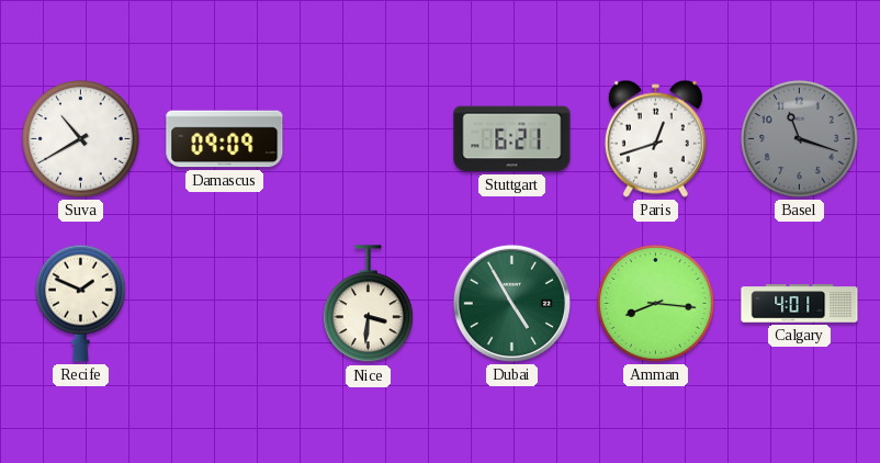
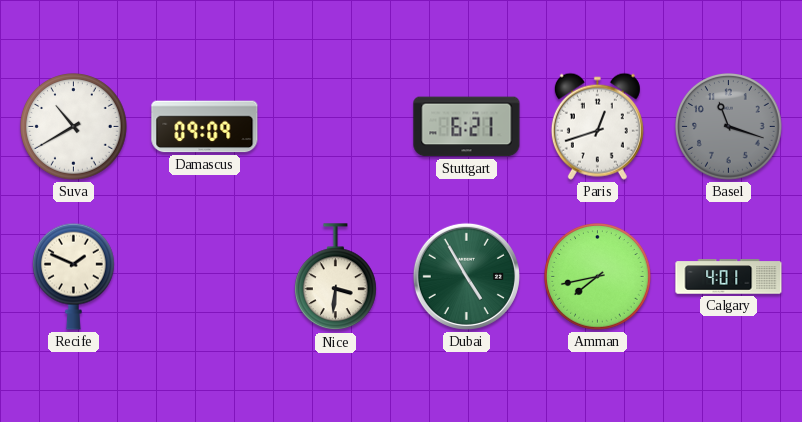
Amman: 8:16 -> 7:43
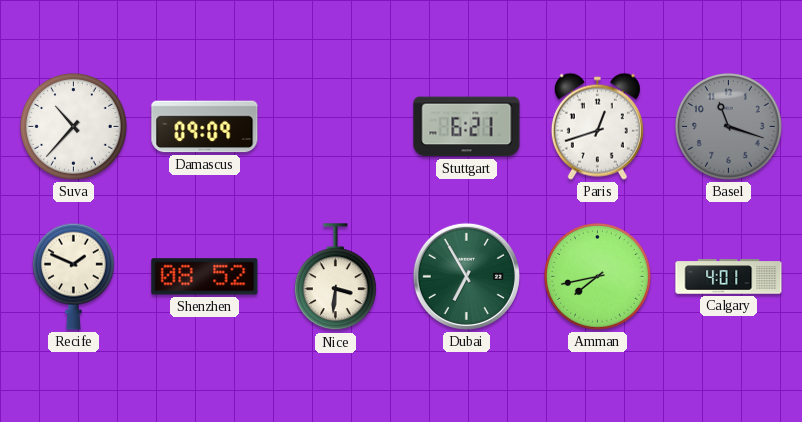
Suva: 10:40 -> 10:37
Shenzhen: none -> 08:52
Dubai: 4:55 -> 6:55
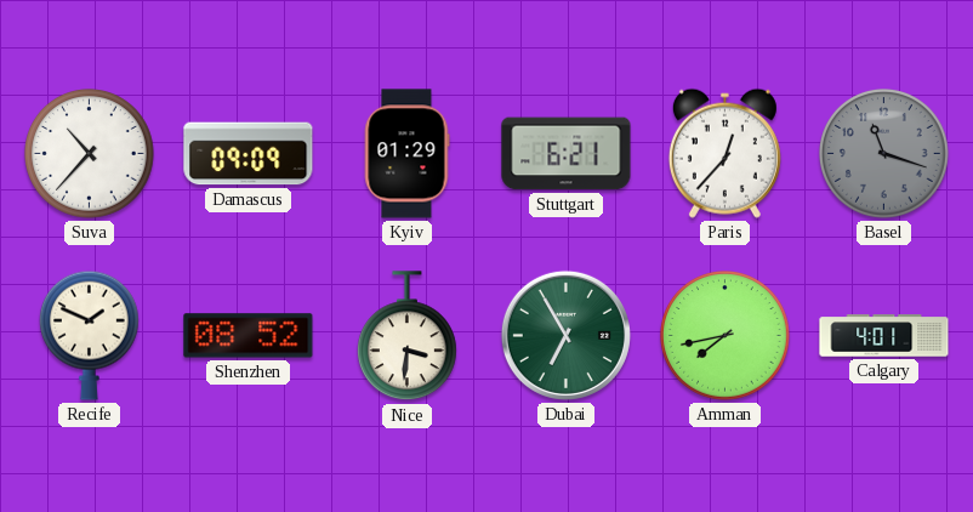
Kyiv: none -> 01:29
Paris: 12:42 -> 12:37
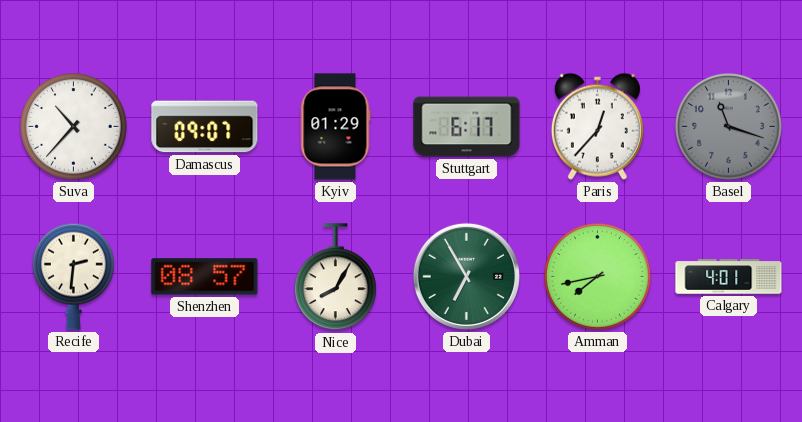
Damascus: 09:09 -> 09:07
Stuttgart: 6:21 -> 6:17
Recife: 1:49 -> 2:31
Shenzhen: 08:52 -> 08:57
Nice: 3:31 -> 8:05
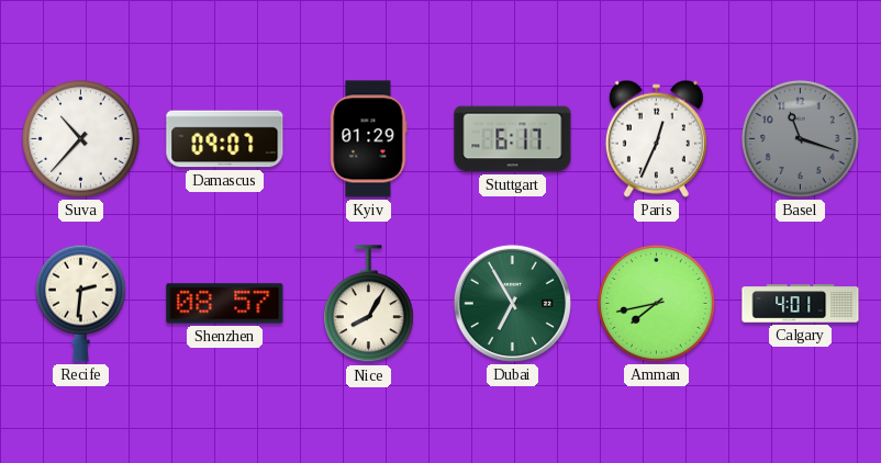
Paris: 12:37 -> 12:34
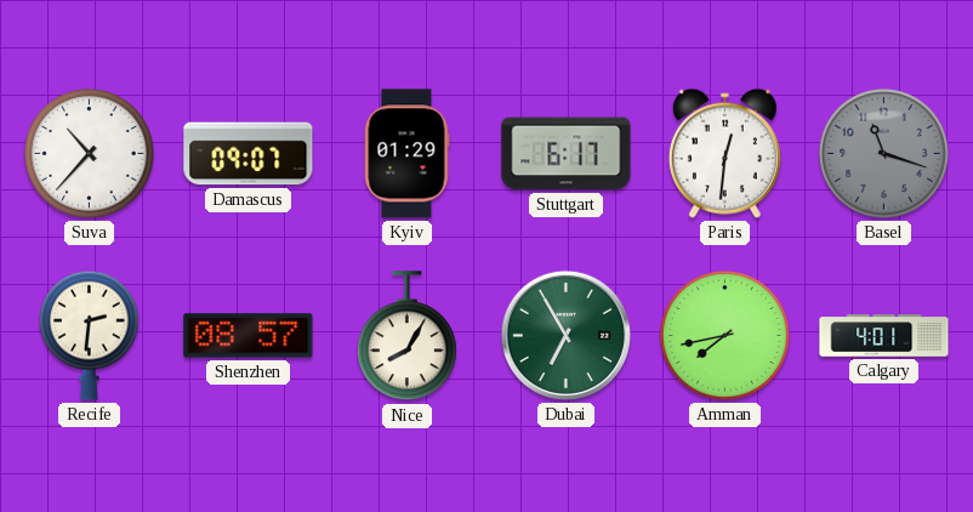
Paris: 12:34 -> 12:31
